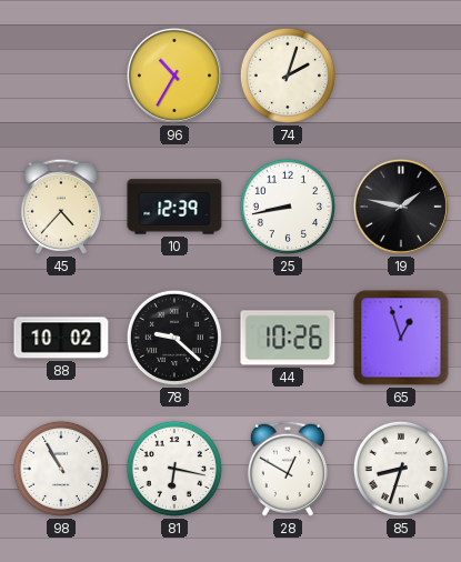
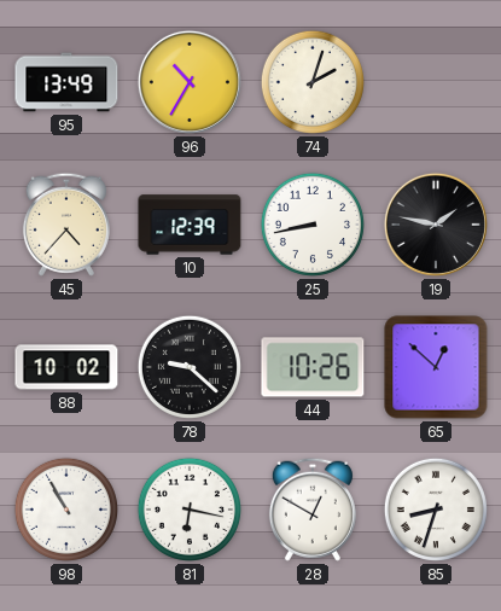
95: none -> 13:49
65: 12:57 -> 12:52
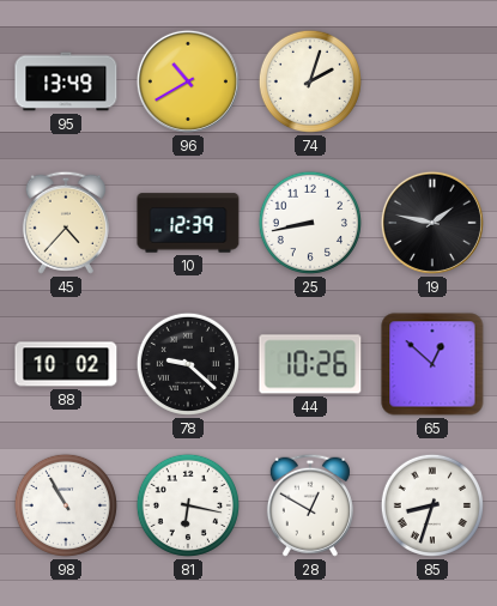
96: 10:35 -> 10:40
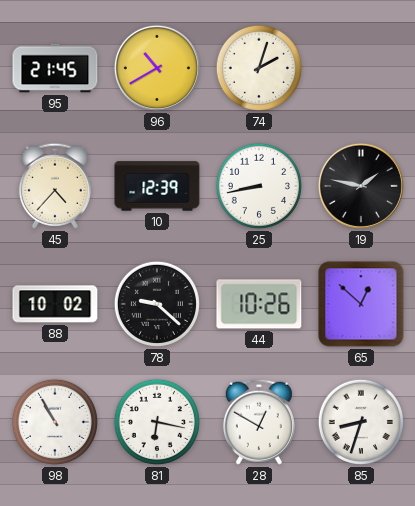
95: 13:49 -> 21:45
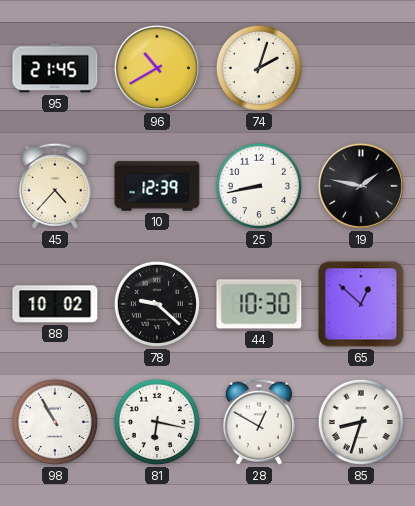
44: 10:26 -> 10:30
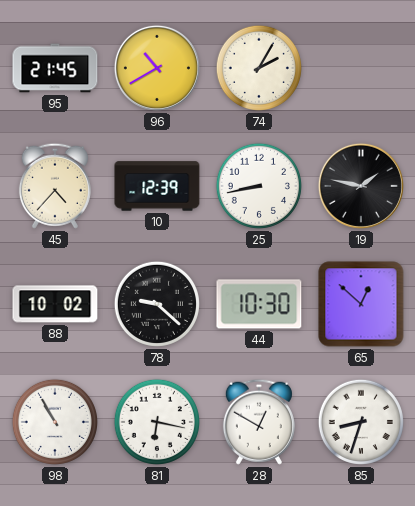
74: 2:03 -> 2:05
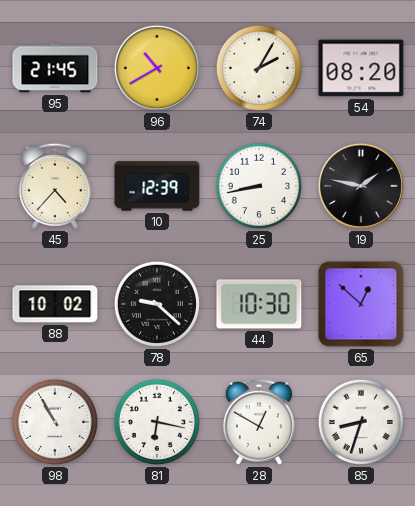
54: none -> 08:20
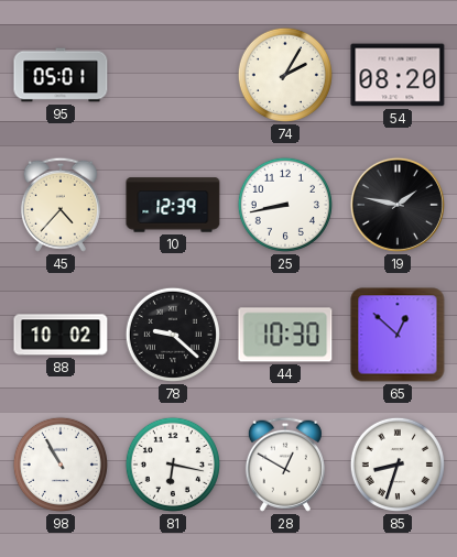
95: 21:45 -> 05:01
96: 10:40 -> none
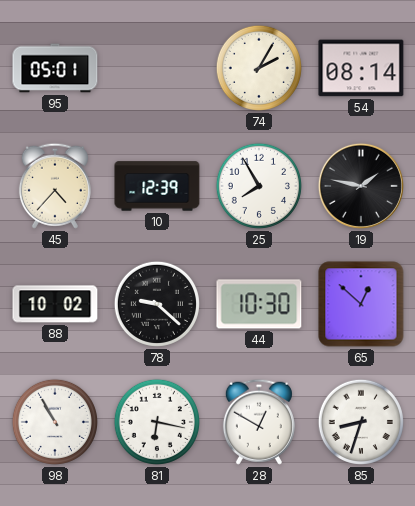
54: 08:20 -> 08:14
25: 8:43 -> 7:55
